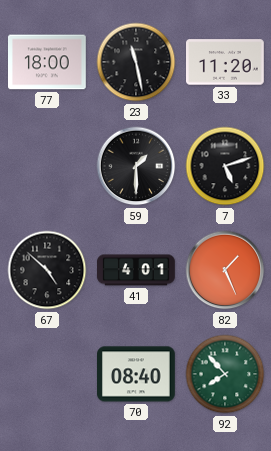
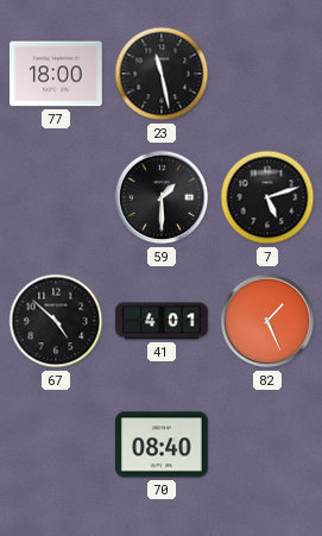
33: 11:20 -> none
92: 7:53 -> none
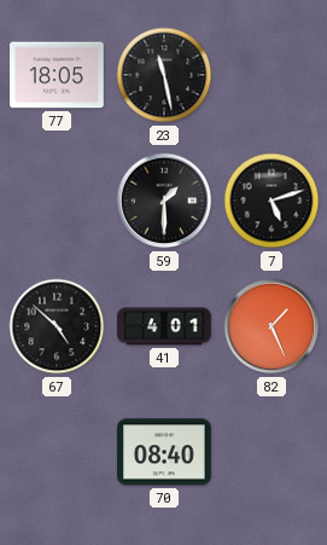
77: 18:00 -> 18:05
